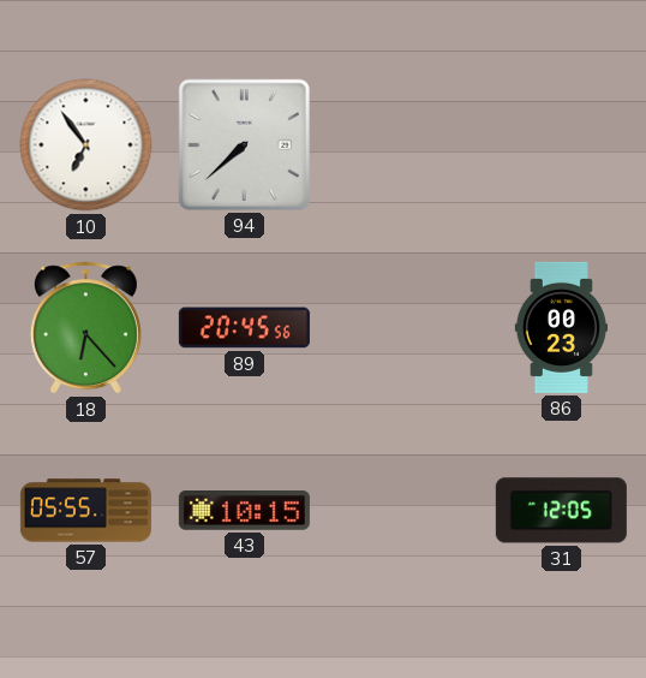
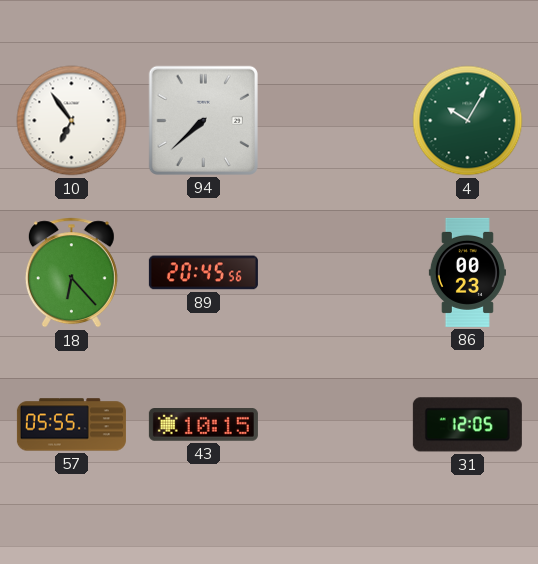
4: none -> 10:05
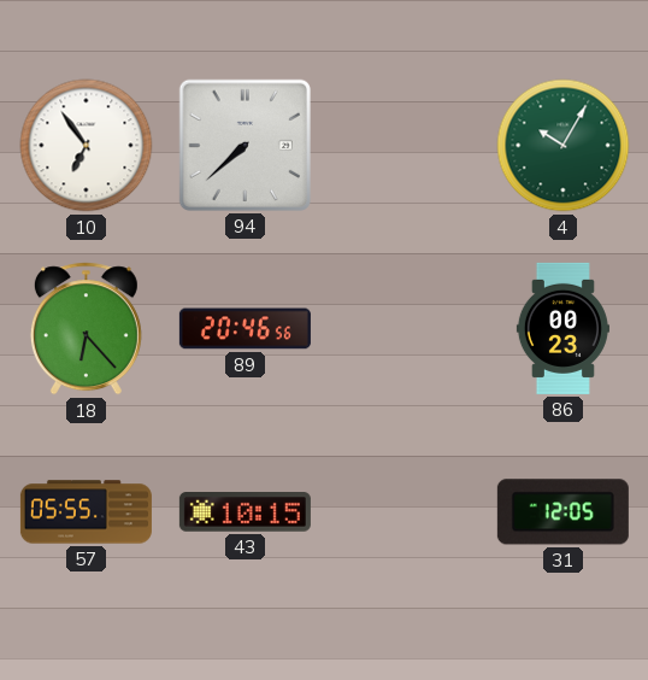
89: 20:45 -> 20:46
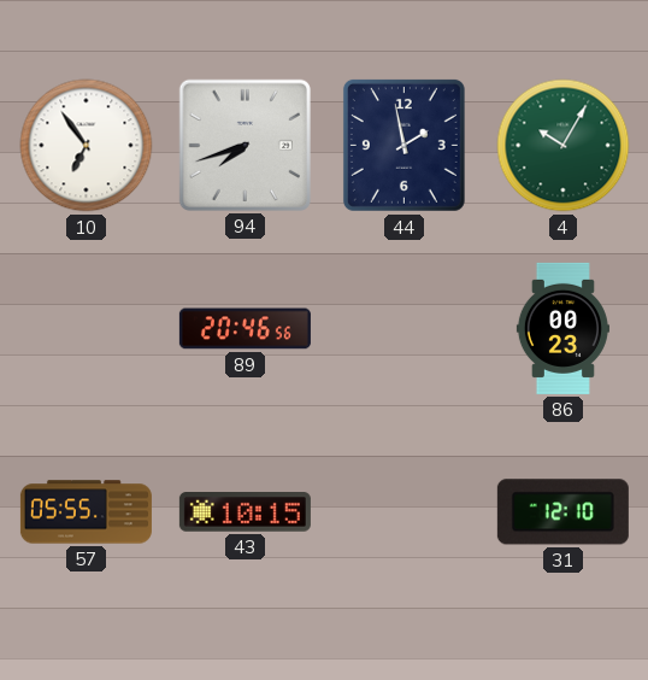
94: 7:38 -> 7:42
44: none -> 1:58
18: 6:23 -> none
31: 12:05 -> 12:10
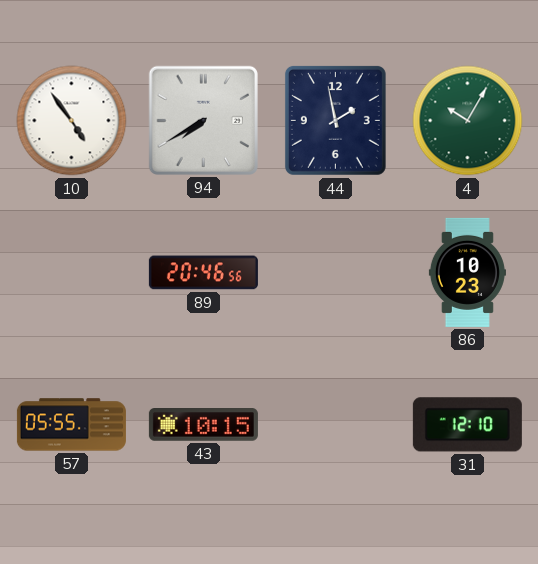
10: 6:54 -> 4:54
94: 7:42 -> 7:40
86: 00:23 -> 10:23
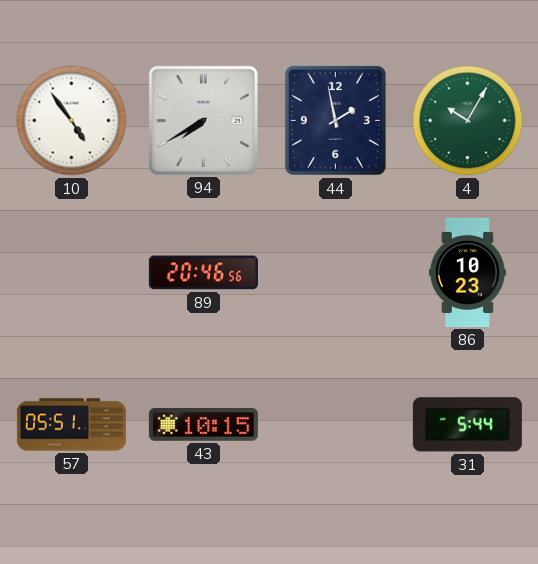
57: 05:55 -> 05:51
31: 12:10 -> 5:44
